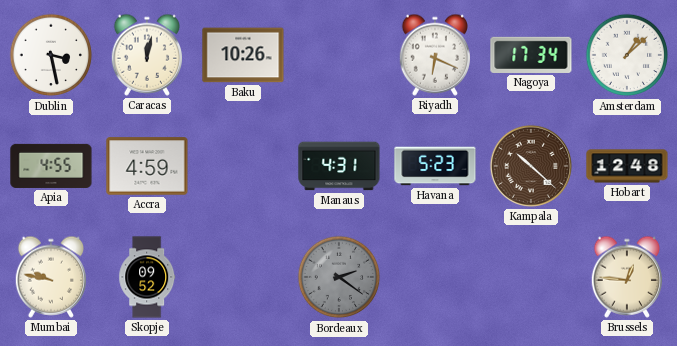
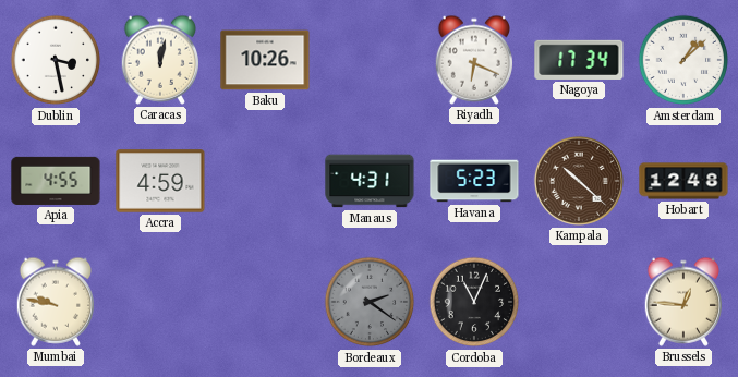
Skopje: 09:52 -> none
Cordoba: none -> 11:04
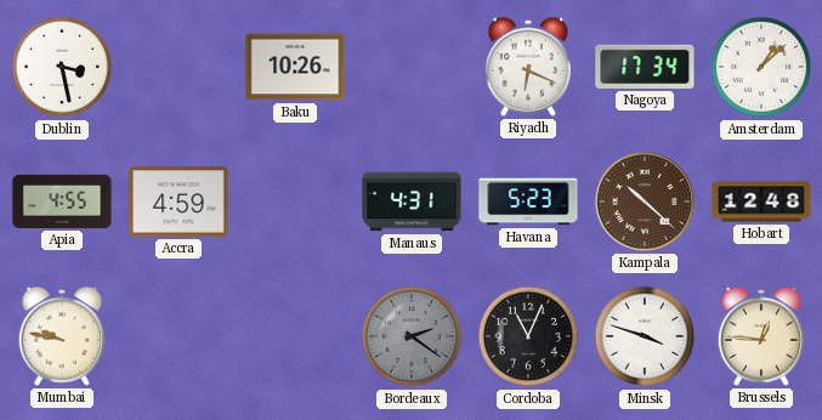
Caracas: 12:02 -> none
Minsk: none -> 3:48
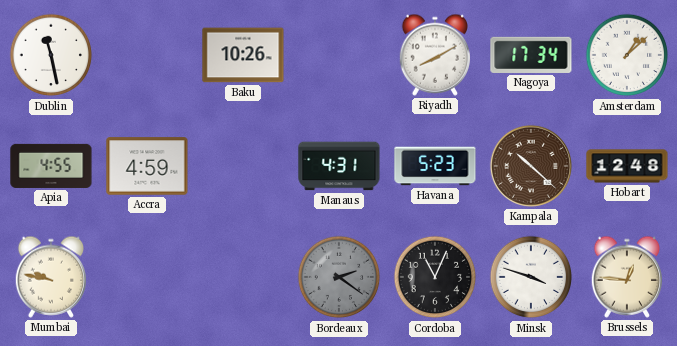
Dublin: 3:28 -> 11:28
Riyadh: 6:19 -> 8:10
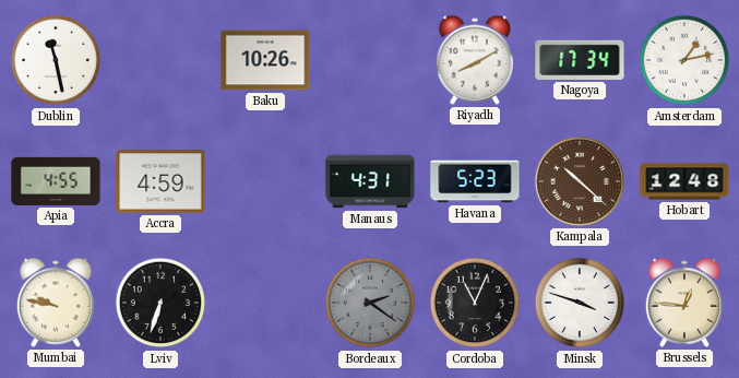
Amsterdam: 1:08 -> 1:13
Lviv: none -> 6:33
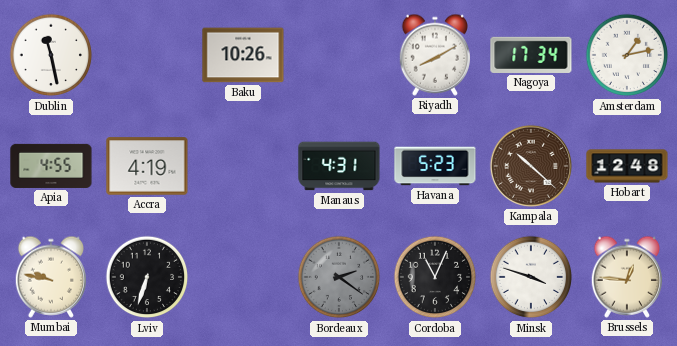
Accra: 4:59 -> 4:19
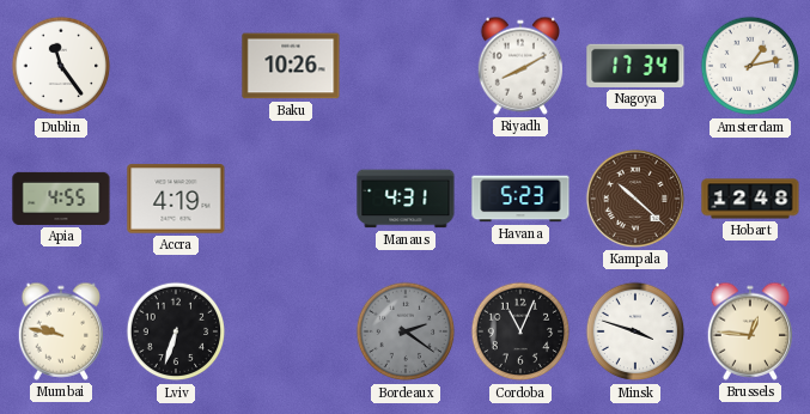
Dublin: 11:28 -> 11:24
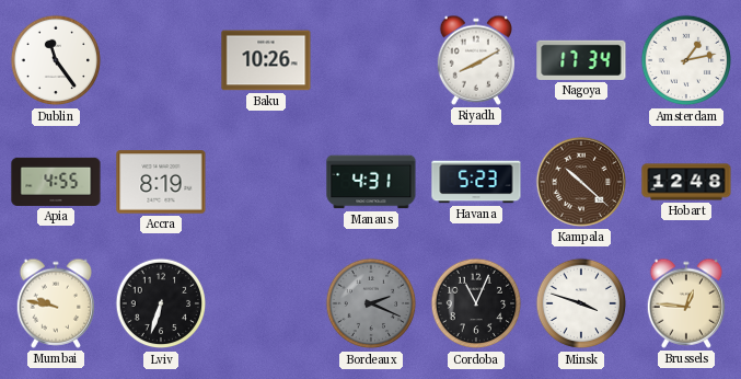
Accra: 4:19 -> 8:19
Bordeaux: 2:21 -> 2:19
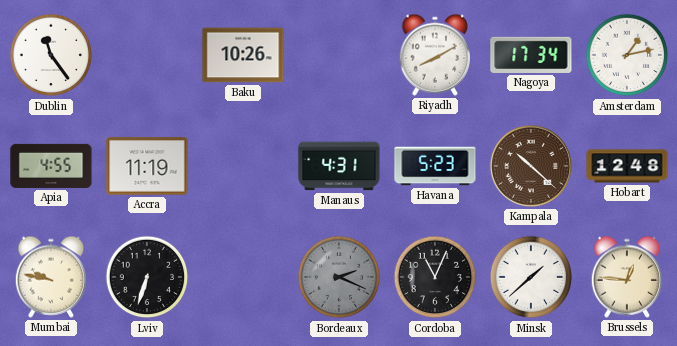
Accra: 8:19 -> 11:19
Minsk: 3:48 -> 1:38
